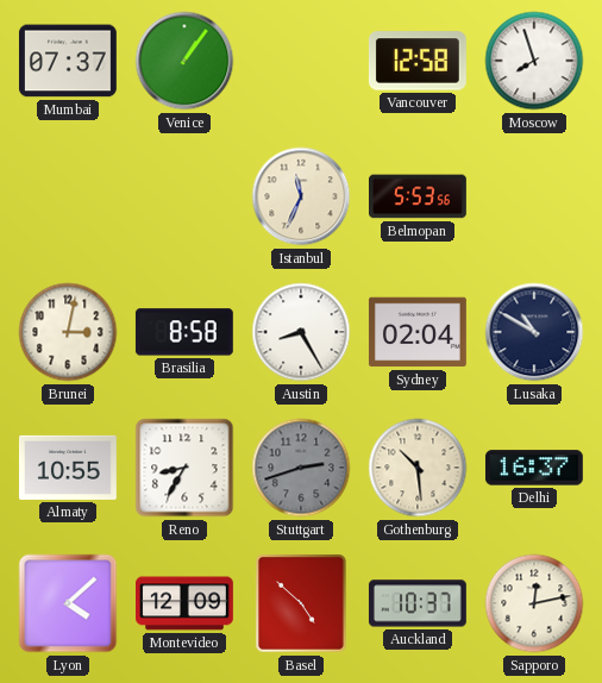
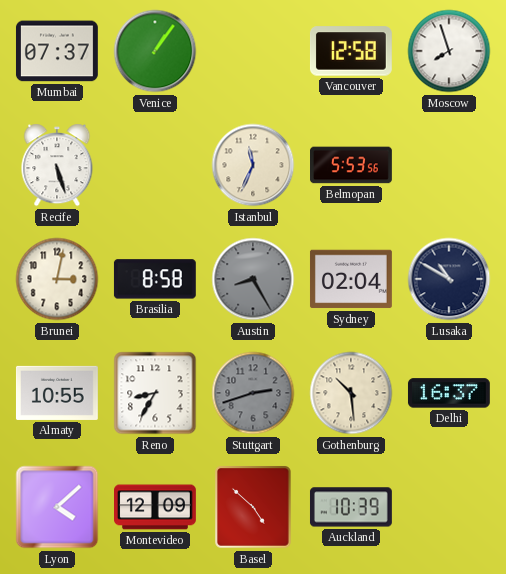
Recife: none -> 5:27
Austin dial: white -> grey
Auckland: 10:37 -> 10:39
Sapporo: 12:13 -> none
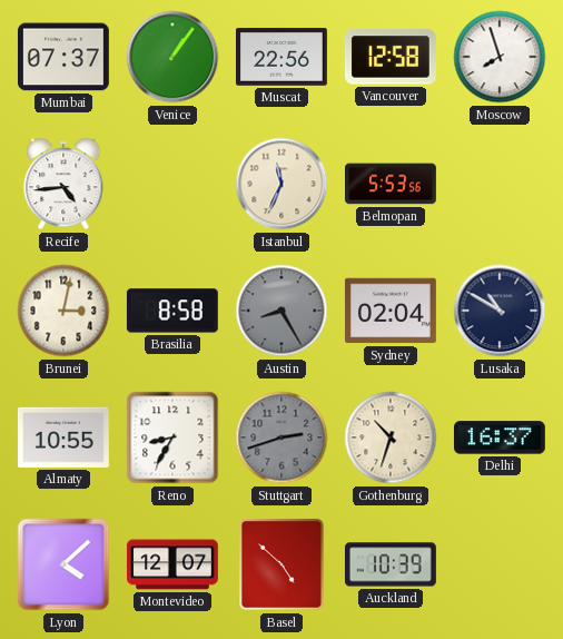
Muscat: none -> 22:56
Recife: 5:27 -> 4:44
Gothenburg: 10:29 -> 10:33
Montevideo: 12:09 -> 12:07
